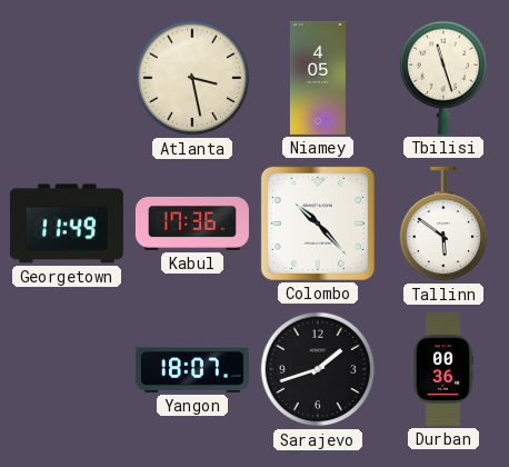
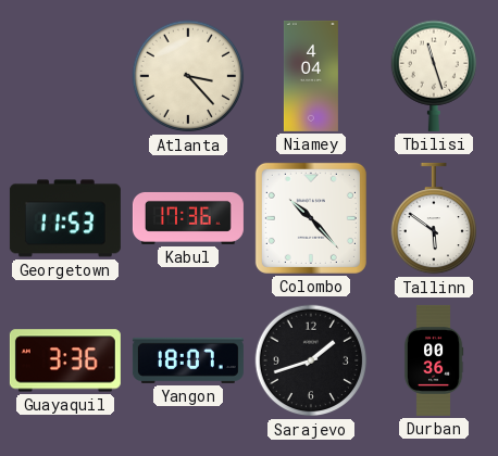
Atlanta: 3:28 -> 3:23
Niamey: 4:05 -> 4:04
Georgetown: 11:49 -> 11:53
Guayaquil: none -> 3:36
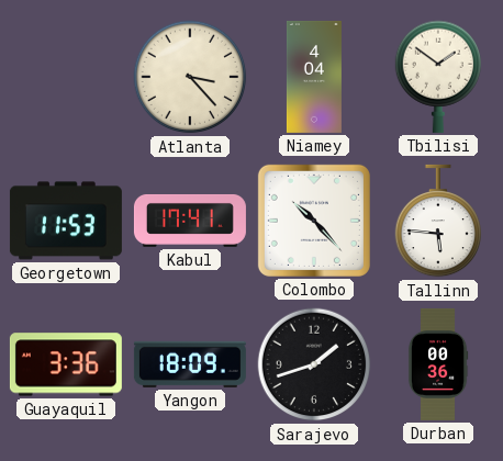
Tbilisi: 11:27 -> 1:51
Kabul: 17:36 -> 17:41
Tallinn: 5:51 -> 5:46
Yangon: 18:07 -> 18:09
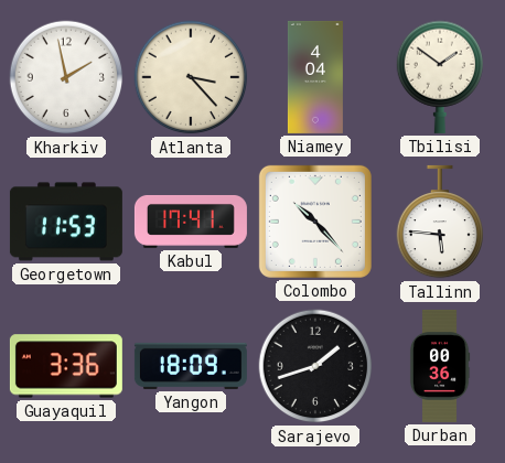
Kharkiv: none -> 1:58
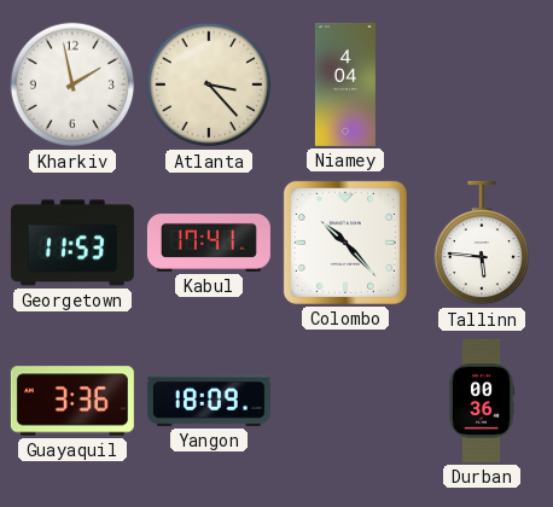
Tbilisi: 1:51 -> none
Sarajevo: 1:42 -> none
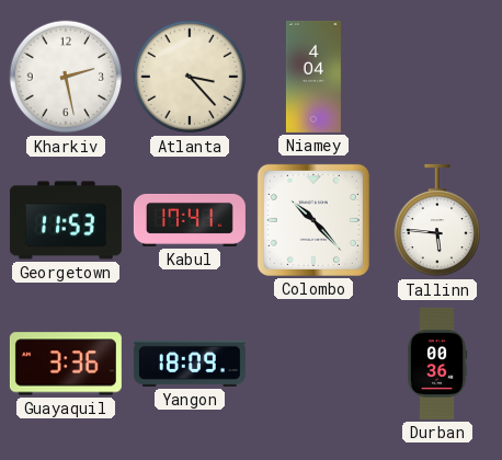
Kharkiv: 1:58 -> 2:28
